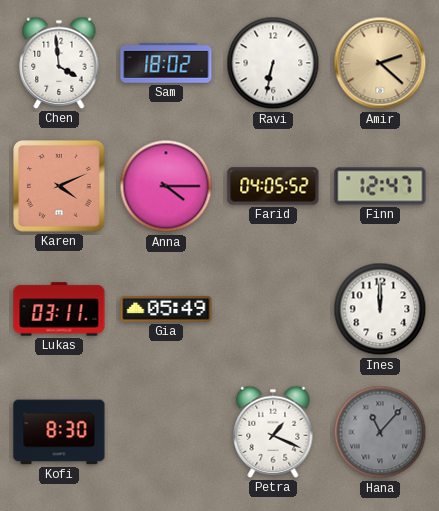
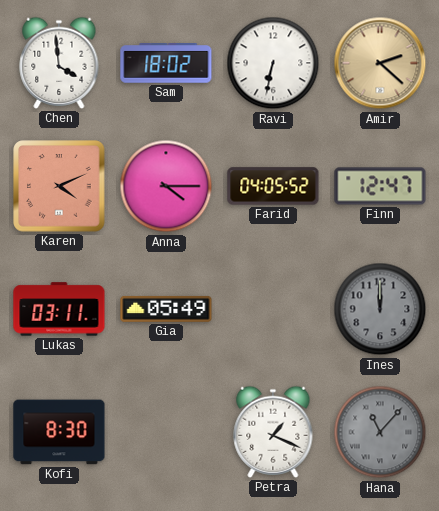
Ines dial: white -> grey
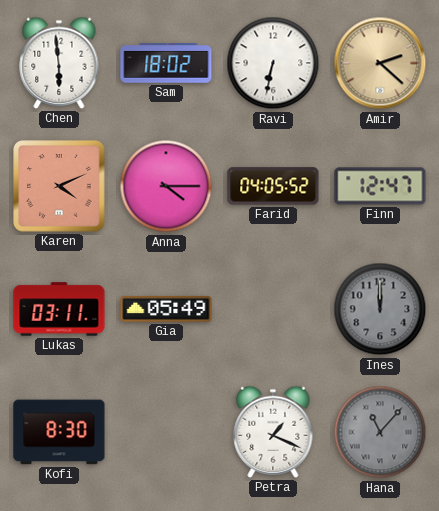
Chen: 3:59 -> 5:59
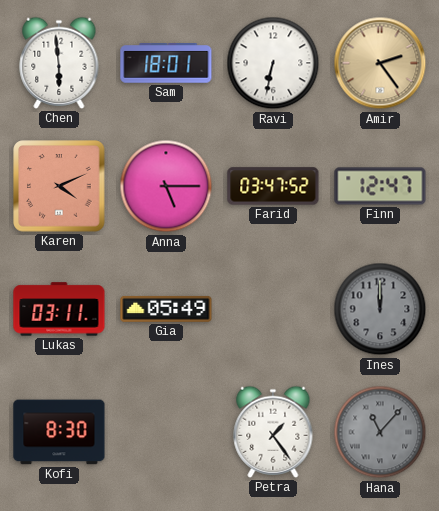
Sam: 18:02 -> 18:01
Amir: 2:22 -> 2:24
Anna: 4:15 -> 5:15
Farid: 04:05 -> 03:47
Petra: 1:19 -> 1:24
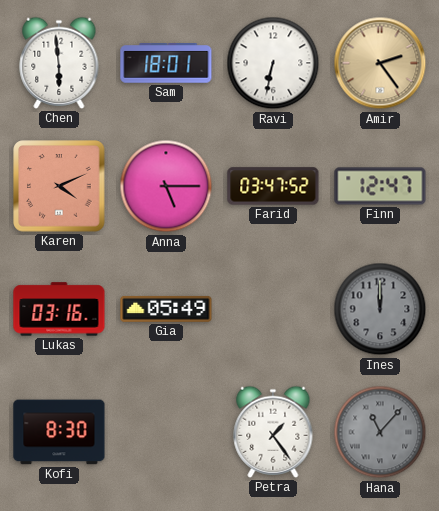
Lukas: 03:11 -> 03:16
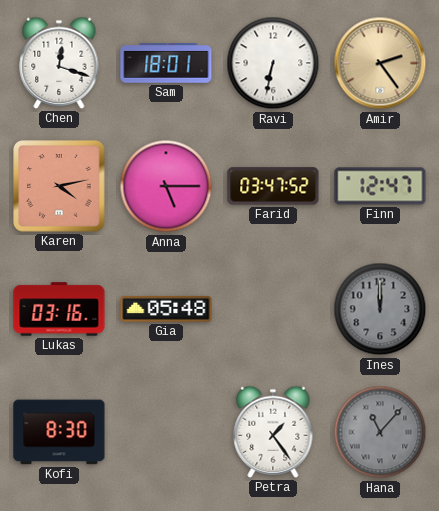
Chen: 5:59 -> 12:18
Karen: 4:11 -> 4:13
Gia: 05:49 -> 05:48
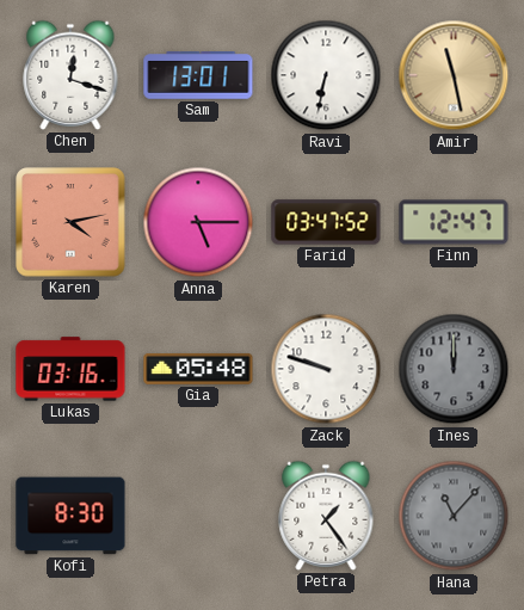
Sam: 18:01 -> 13:01
Amir: 2:24 -> 11:28
Zack: none -> 9:48
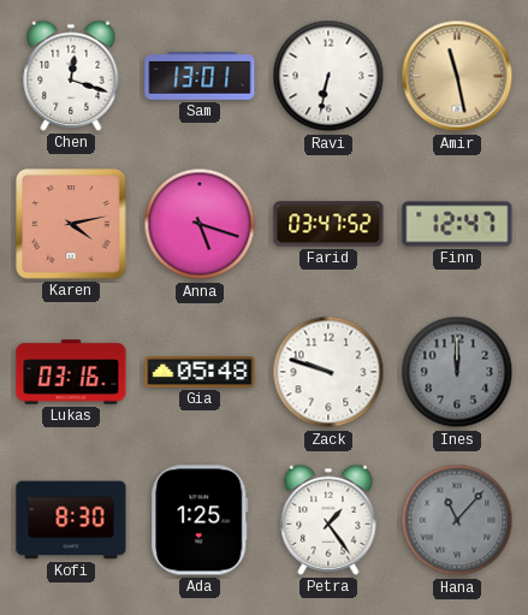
Anna: 5:15 -> 5:18
Ada: none -> 1:25
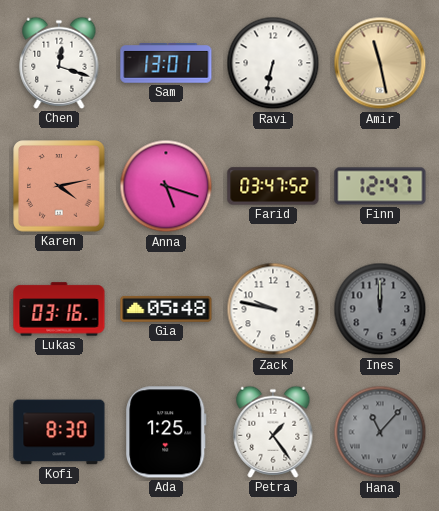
Zack: 9:48 -> 9:47
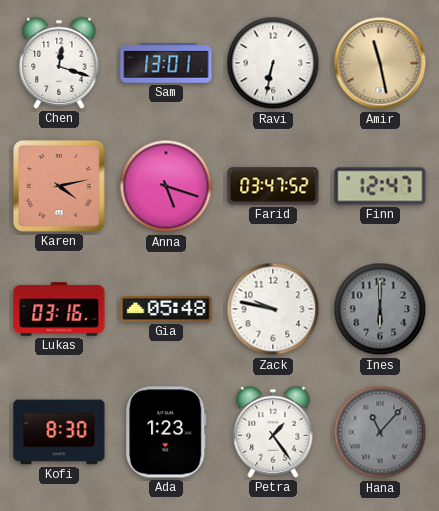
Ines: 12:00 -> 6:00
Ada: 1:25 -> 1:23
